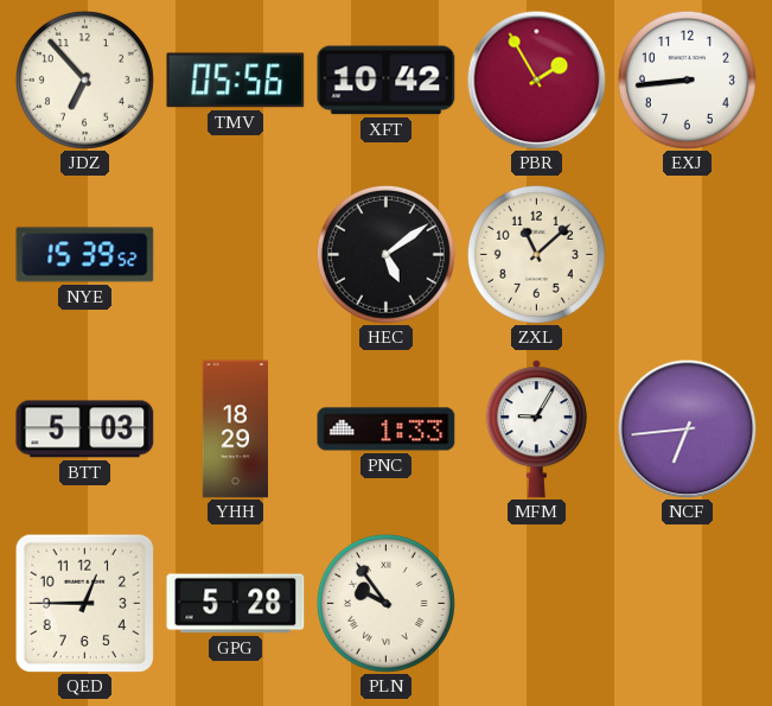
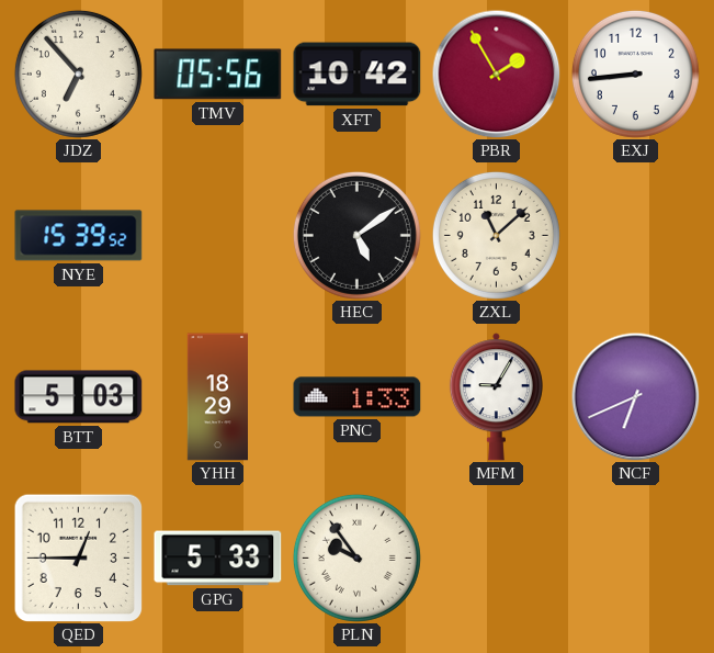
NCF: 6:44 -> 6:41
GPG: 5:28 -> 5:33
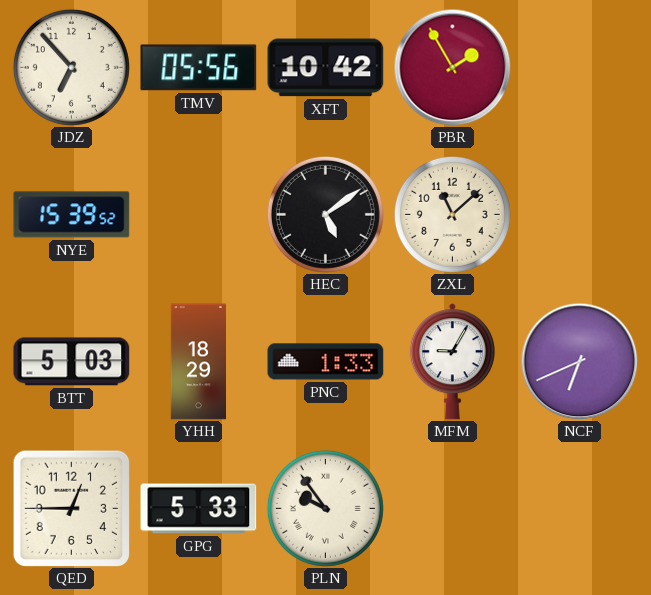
EXJ: 8:44 -> none
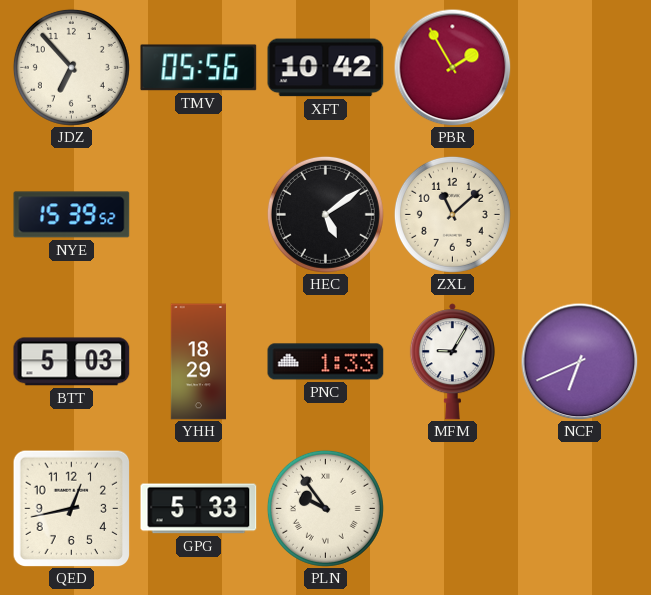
QED: 12:45 -> 12:43
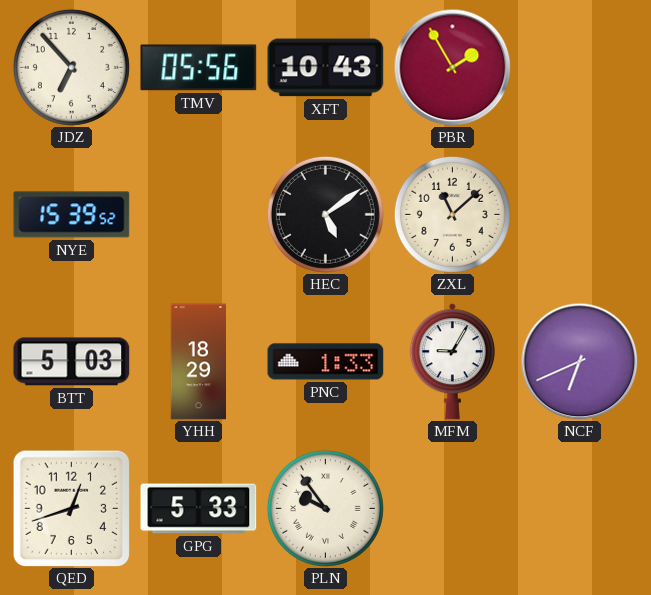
XFT: 10:42 -> 10:43
QED: 12:43 -> 12:42
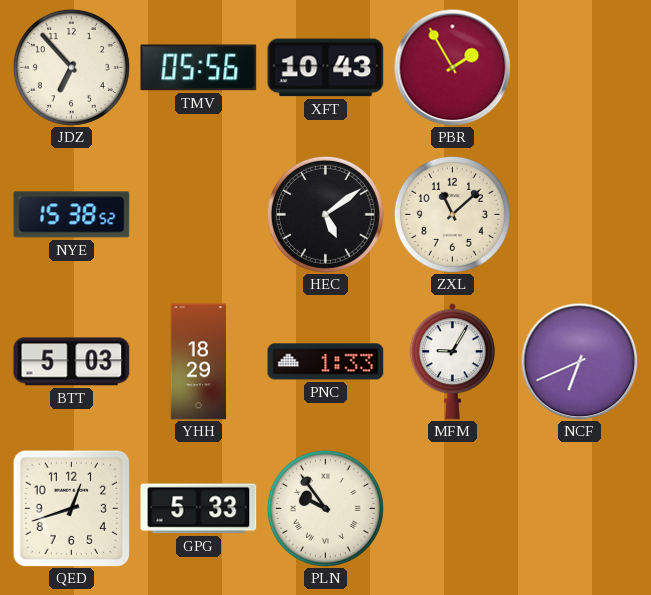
NYE: 15:39 -> 15:38
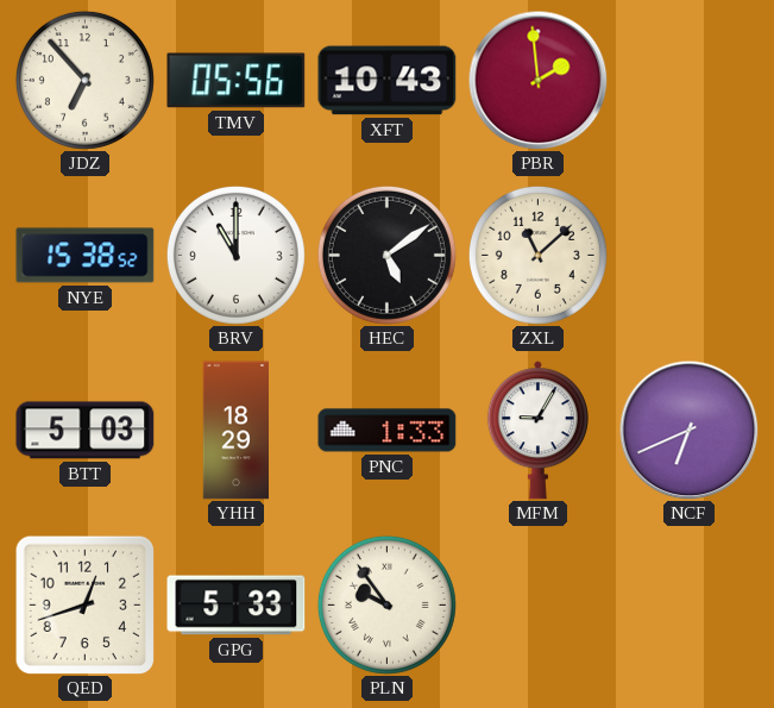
PBR: 1:55 -> 1:59
BRV: none -> 11:00
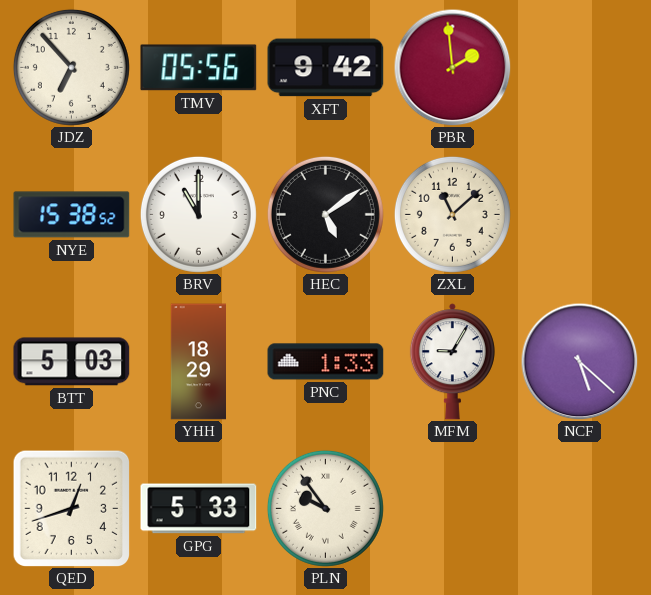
XFT: 10:43 -> 9:42
NCF: 6:41 -> 5:22
